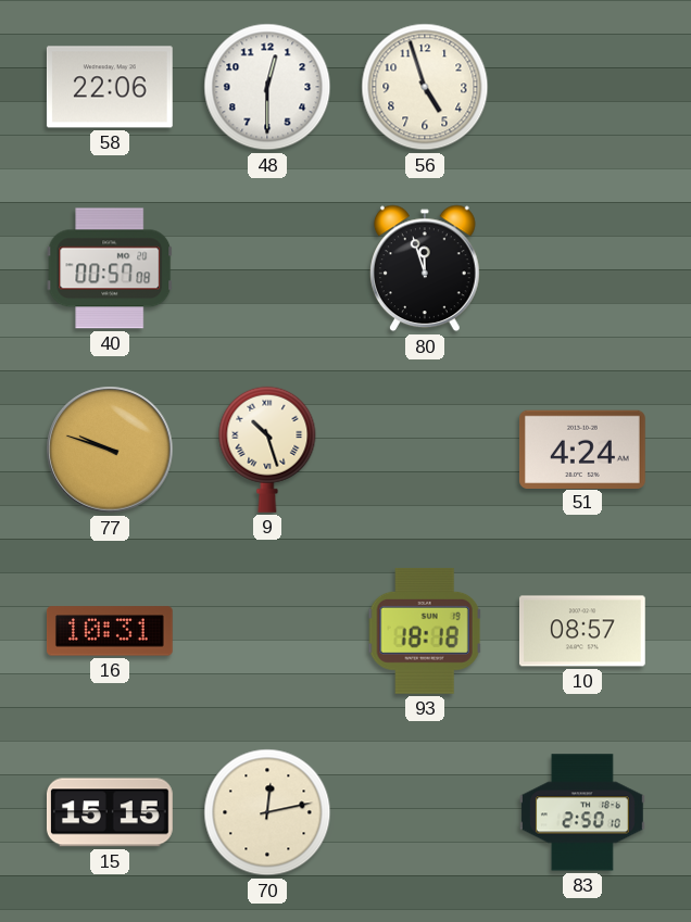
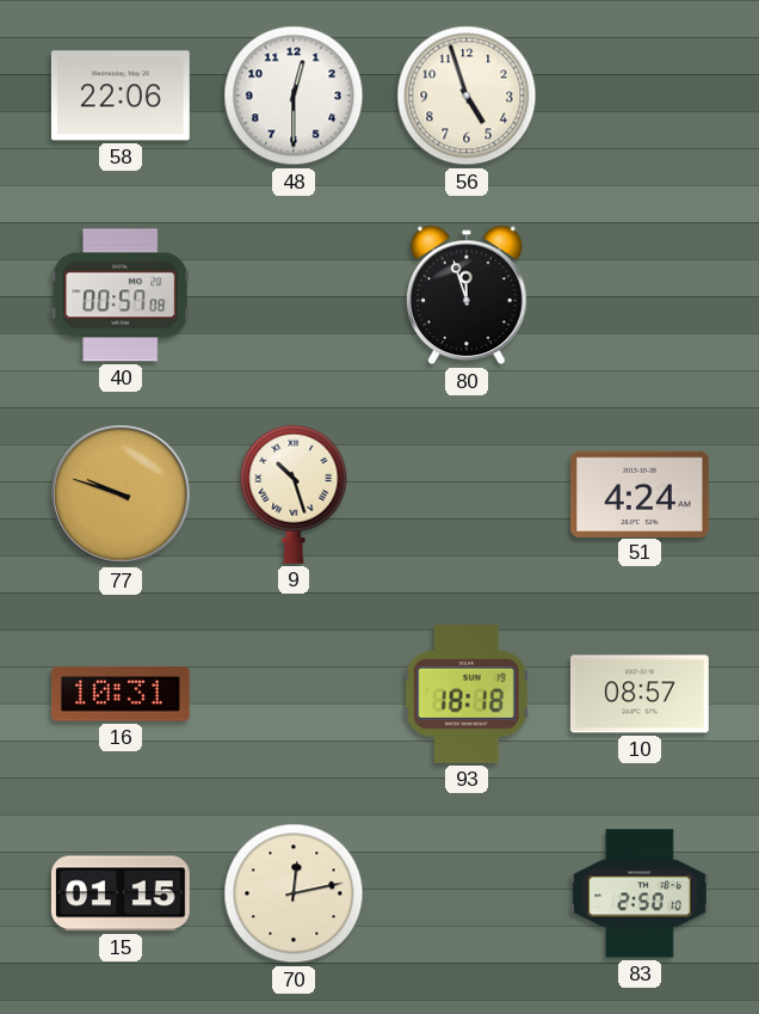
15: 15:15 -> 01:15
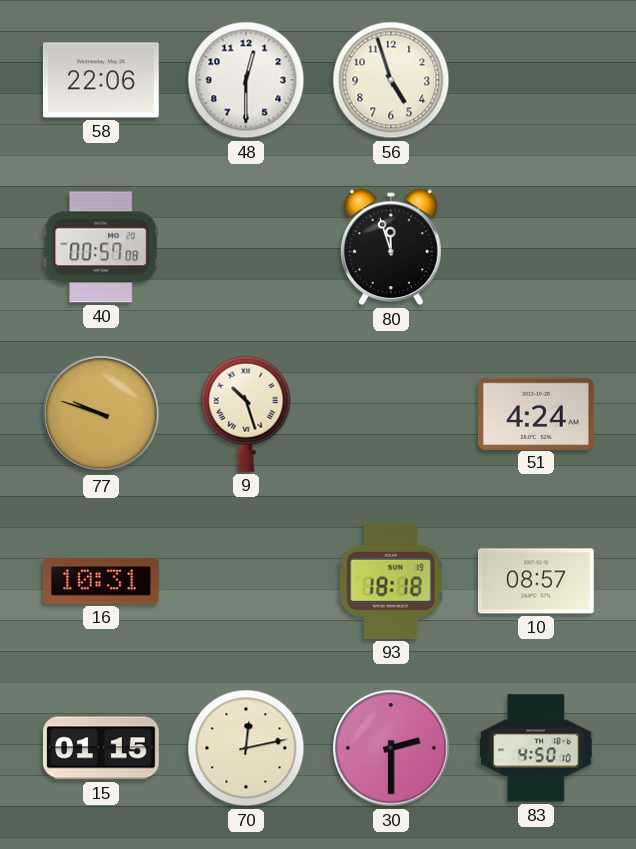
30: none -> 2:30
83: 2:50 -> 4:50
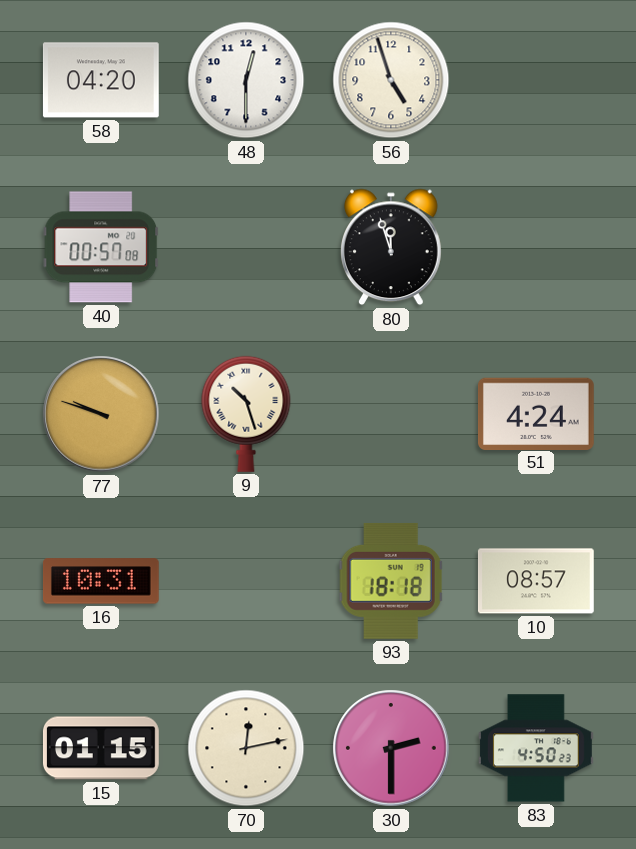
58: 22:06 -> 04:20
83: 4:50:10 -> 4:50:23
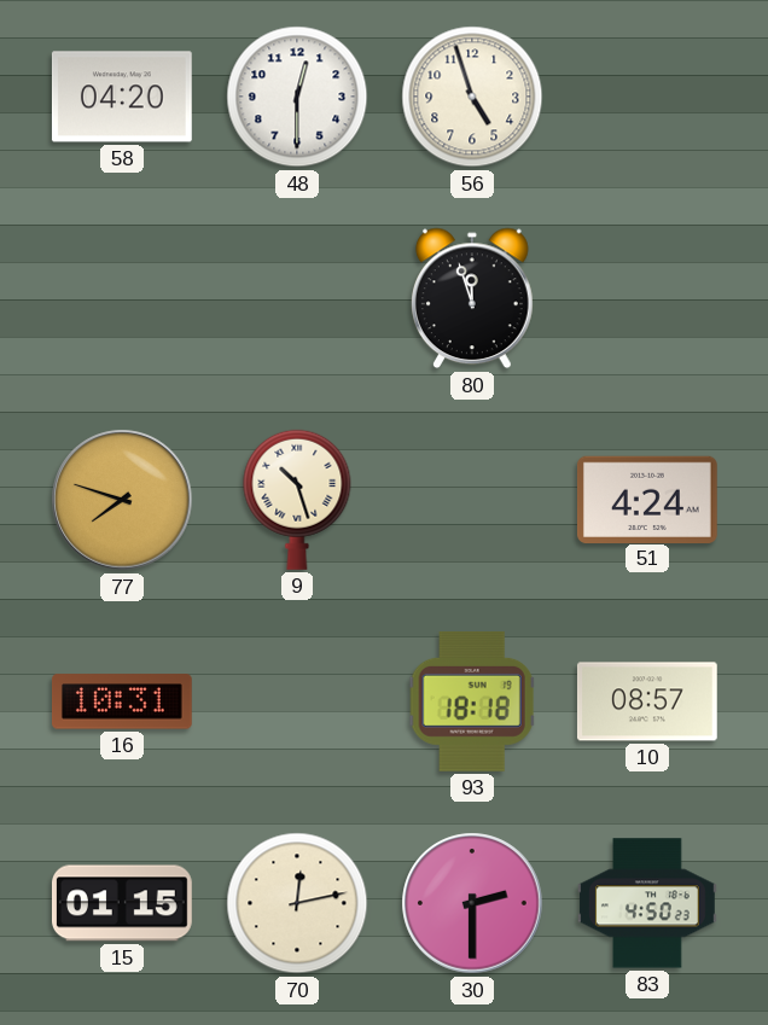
40: 00:57 -> none
77: 9:48 -> 7:48
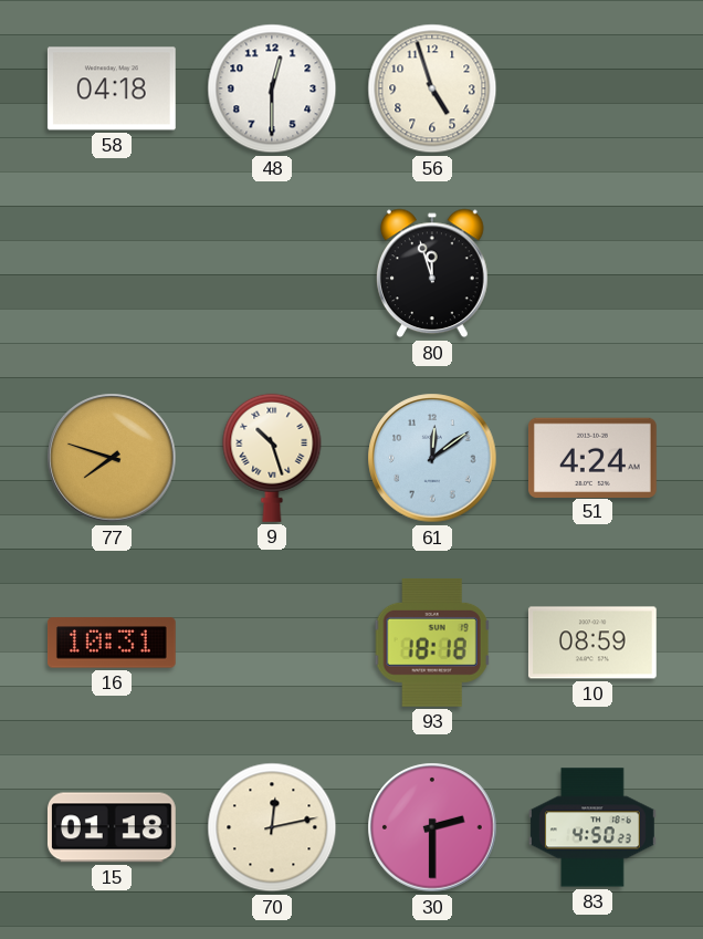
58: 04:20 -> 04:18
61: none -> 12:09
10: 08:57 -> 08:59
15: 01:15 -> 01:18
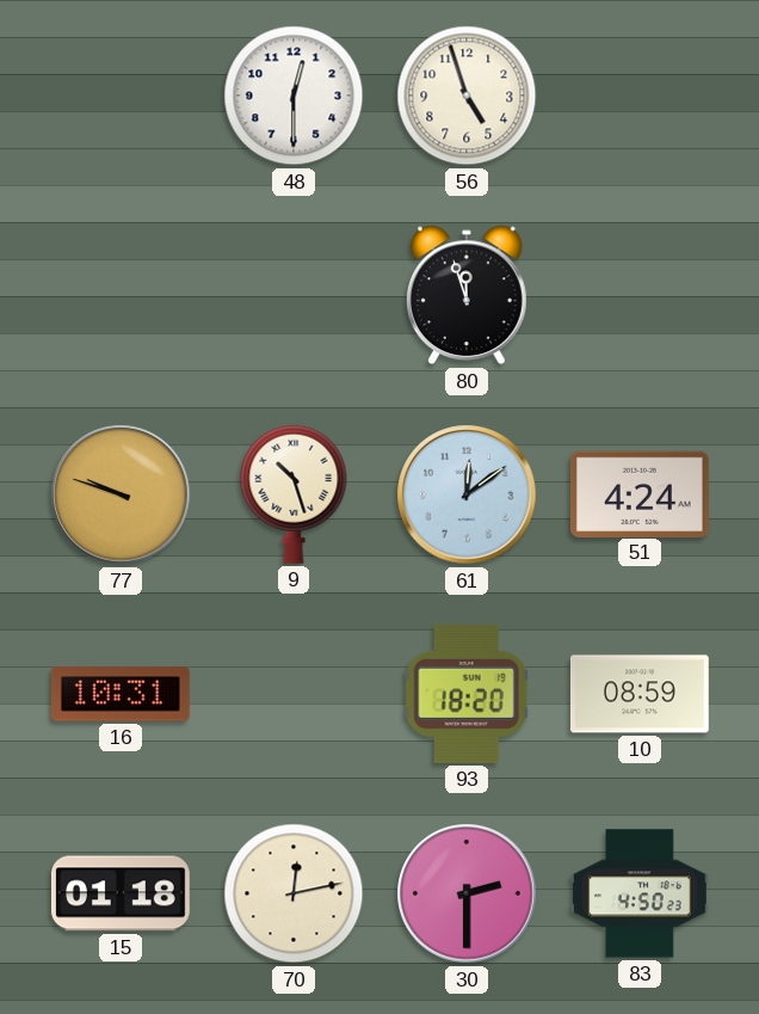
58: 04:18 -> none
77: 7:48 -> 9:48
93: 18:18 -> 18:20
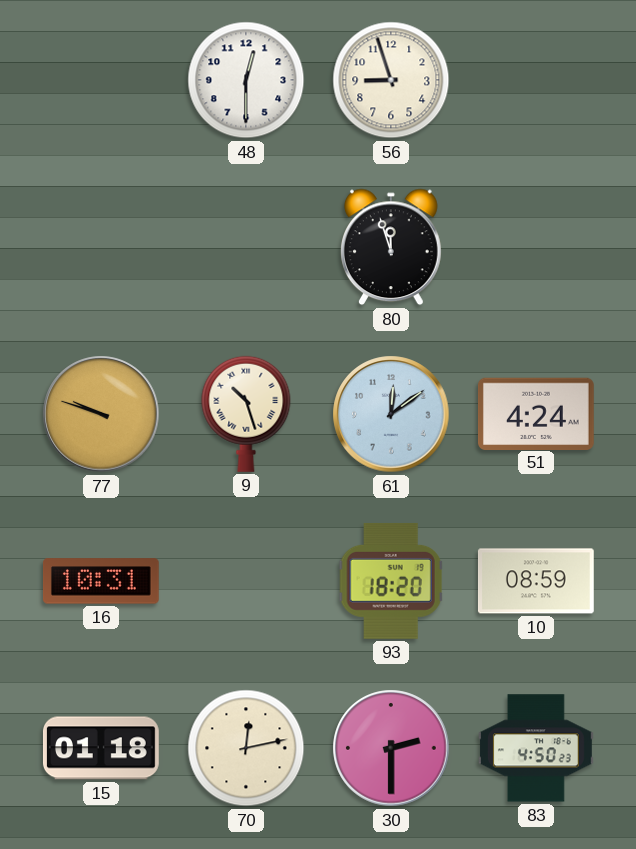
56: 4:57 -> 8:57
